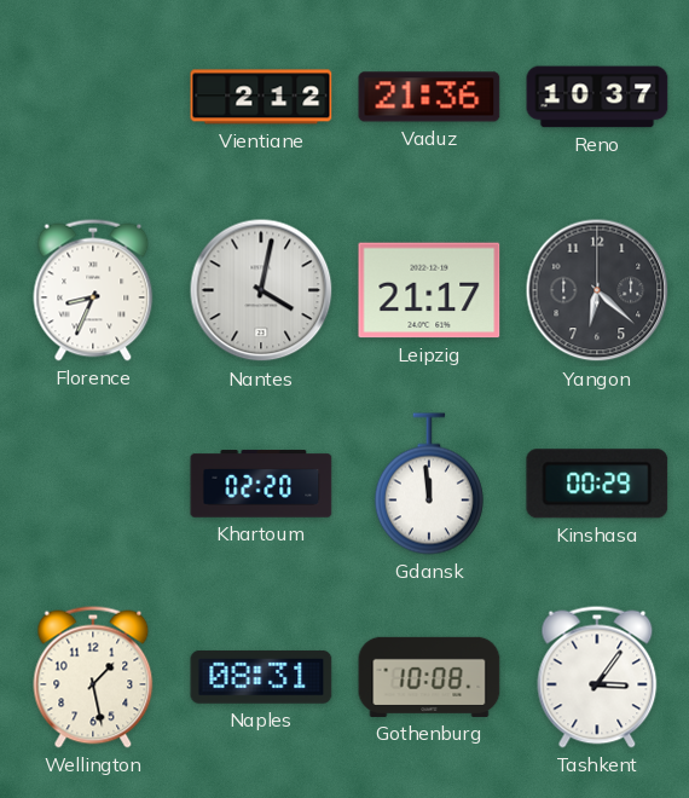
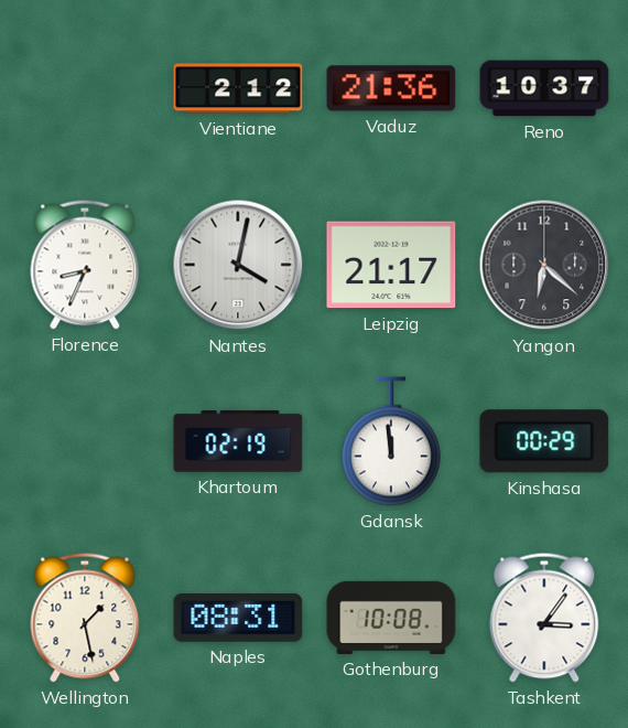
Khartoum: 02:20 -> 02:19
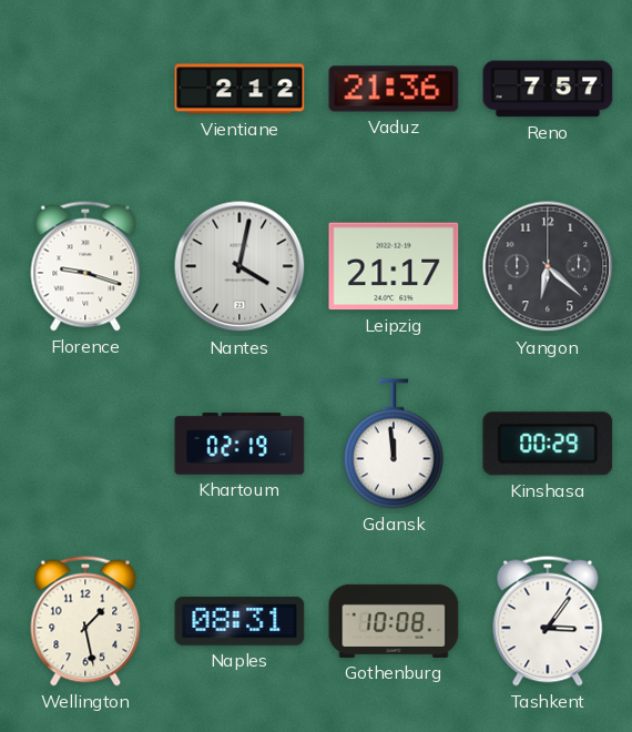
Reno: 10:37 -> 7:57
Florence: 8:34 -> 9:18
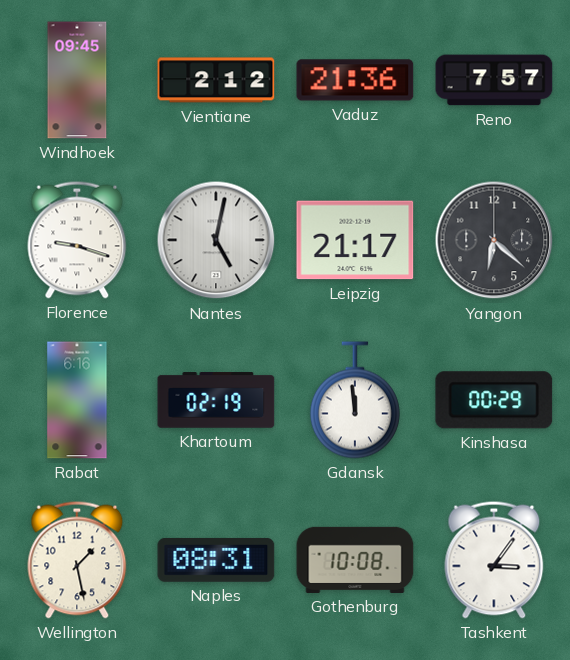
Windhoek: none -> 09:45
Nantes: 4:02 -> 5:02
Rabat: none -> 6:16
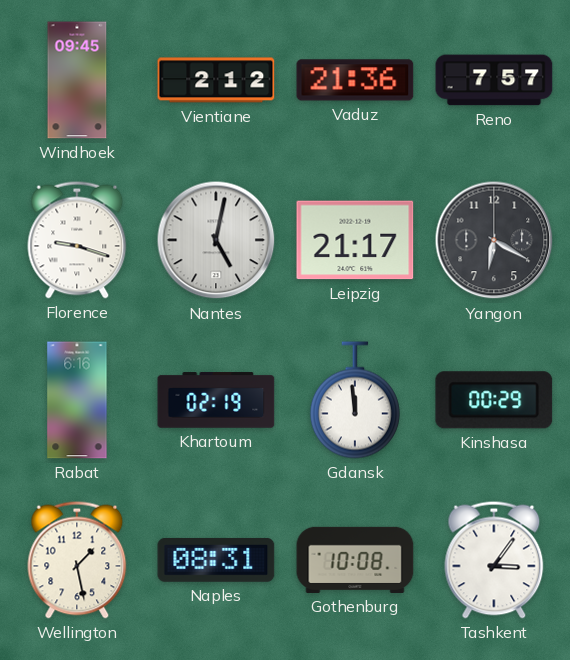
Yangon: 6:22 -> 6:20
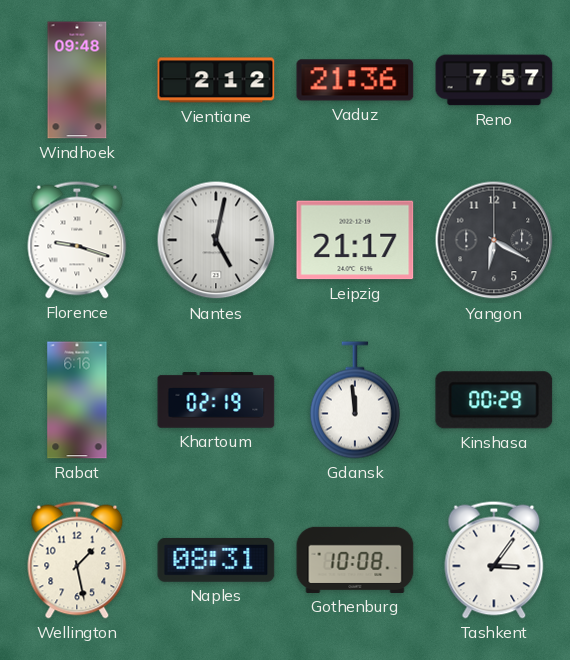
Windhoek: 09:45 -> 09:48
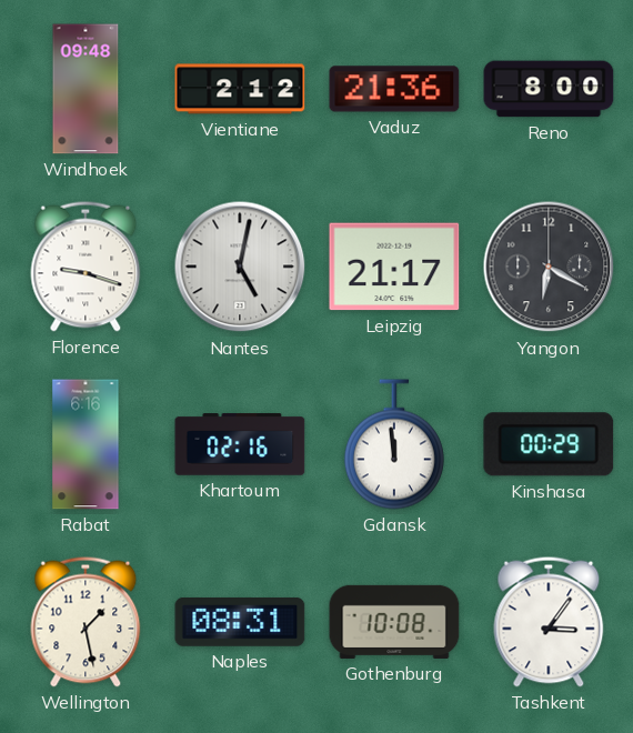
Reno: 7:57 -> 8:00
Khartoum: 02:19 -> 02:16
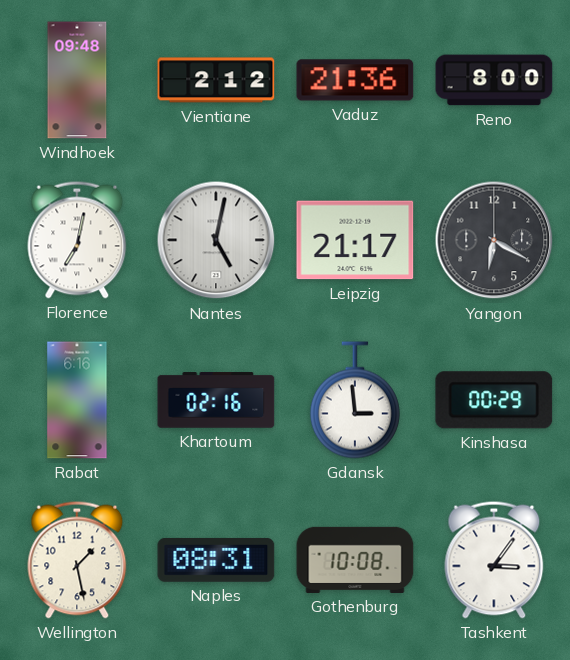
Florence: 9:18 -> 7:02
Gdansk: 11:59 -> 2:59
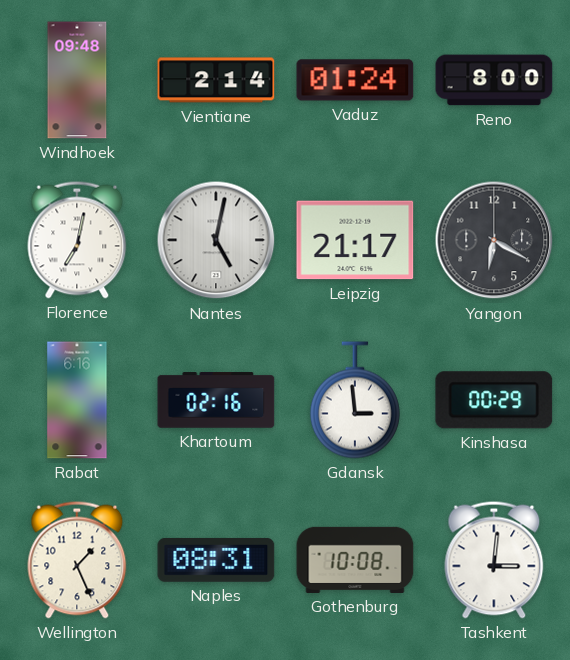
Vientiane: 2:12 -> 2:14
Vaduz: 21:36 -> 01:24
Wellington: 1:28 -> 1:26
Tashkent: 3:06 -> 3:01
